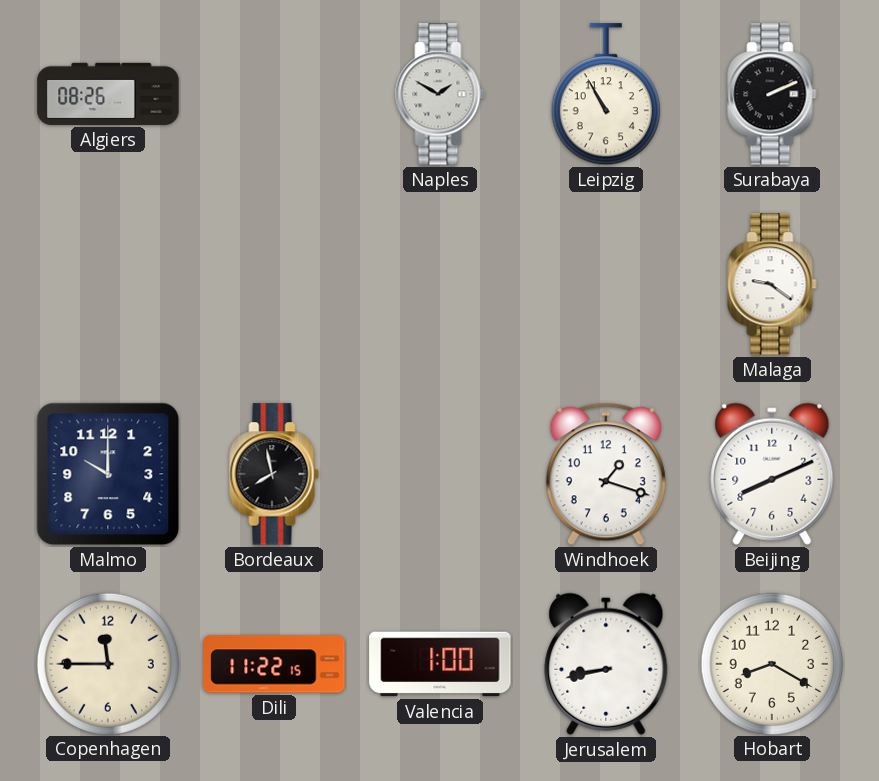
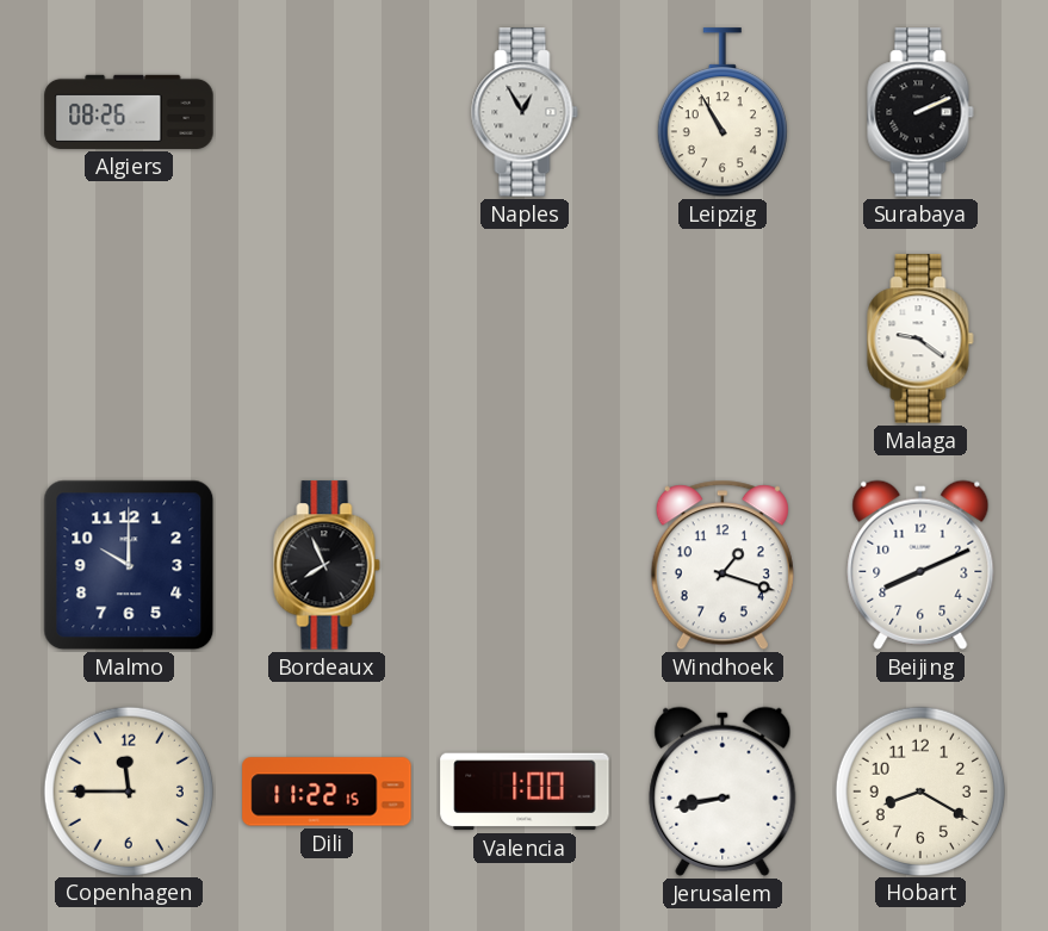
Naples: 1:50 -> 12:55
Bordeaux: 7:58 -> 7:56
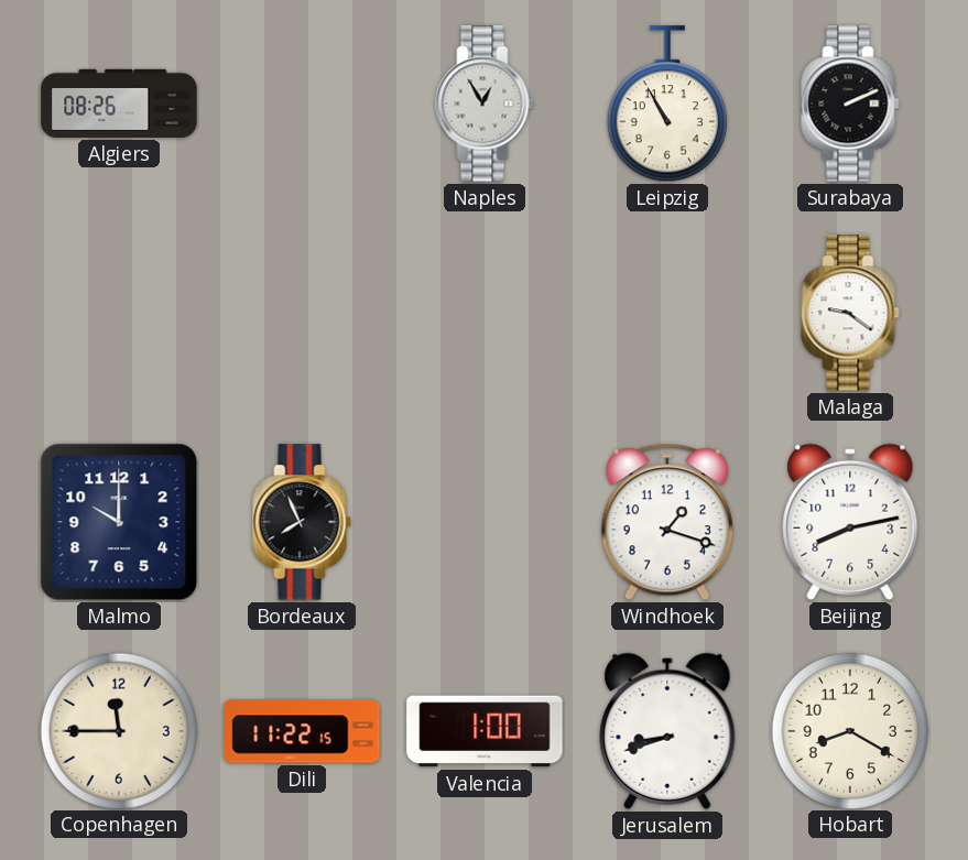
Beijing: 8:11 -> 8:13
Jerusalem: 8:43 -> 8:42
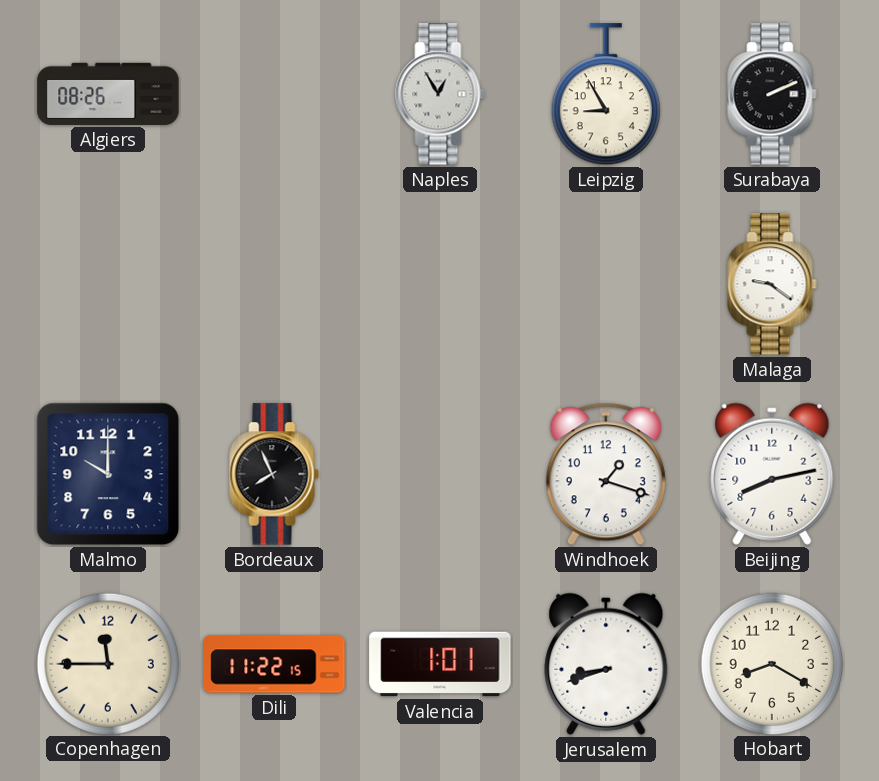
Leipzig: 10:55 -> 8:55
Valencia: 1:00 -> 1:01
